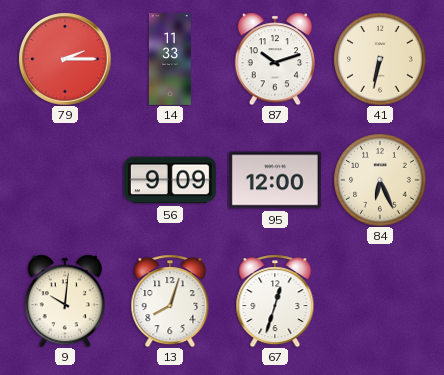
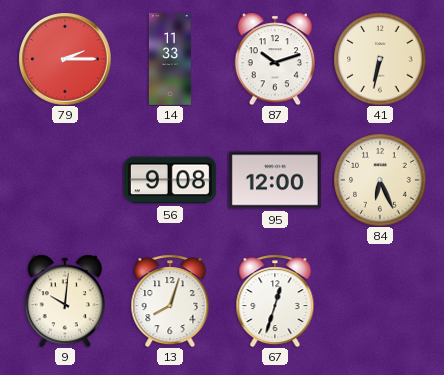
56: 9:09 -> 9:08
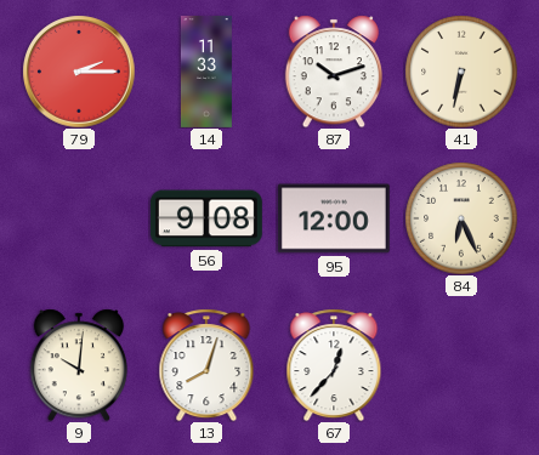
67: 12:33 -> 12:37
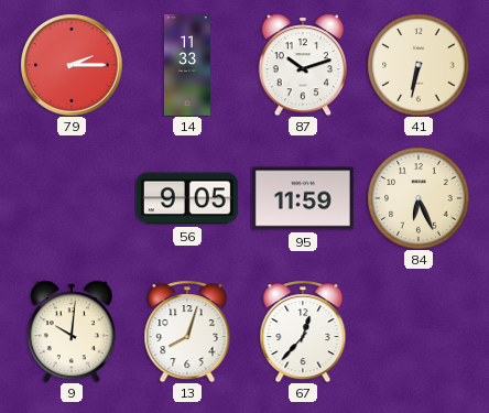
56: 9:08 -> 9:05
95: 12:00 -> 11:59
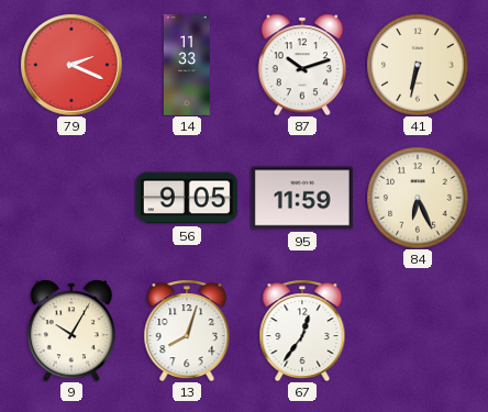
79: 2:15 -> 2:19
9: 10:01 -> 10:05
67: 12:37 -> 12:36
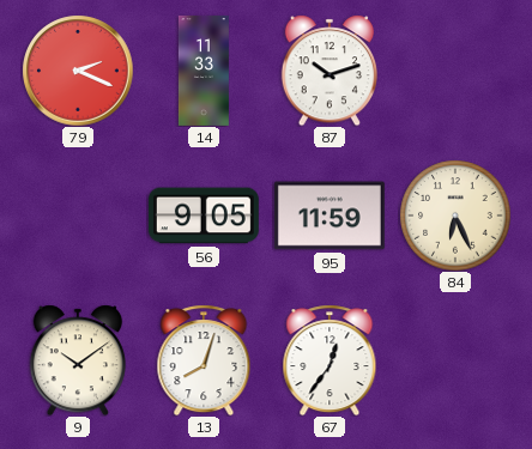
41: 6:32 -> none
9: 10:05 -> 10:09
